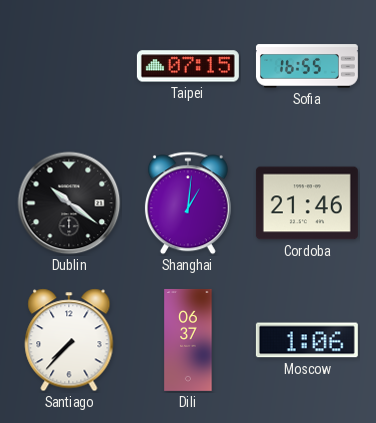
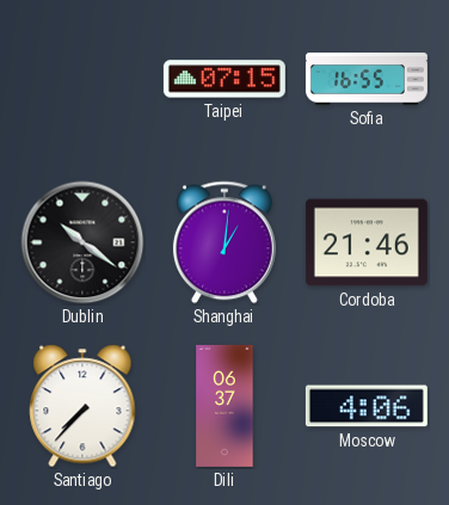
Moscow: 1:06 -> 4:06
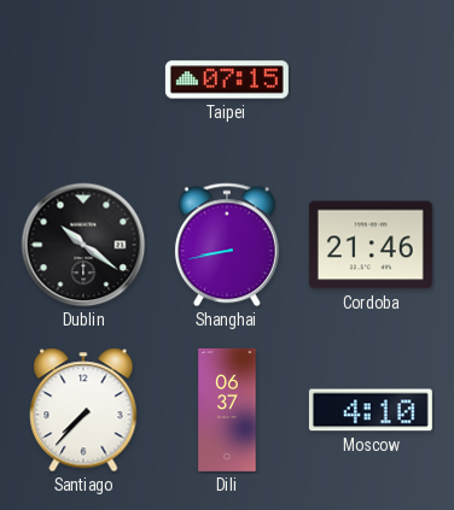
Sofia: 16:55 -> none
Shanghai: 1:01 -> 8:43
Moscow: 4:06 -> 4:10
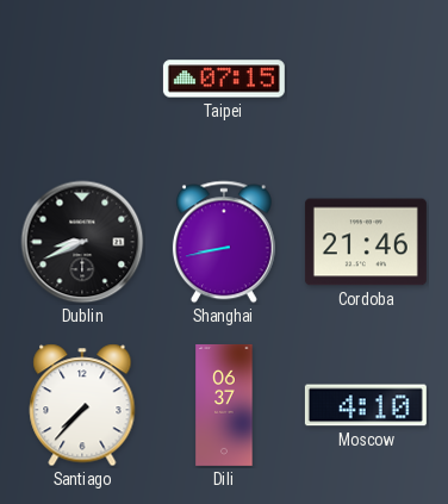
Dublin: 10:21 -> 8:41
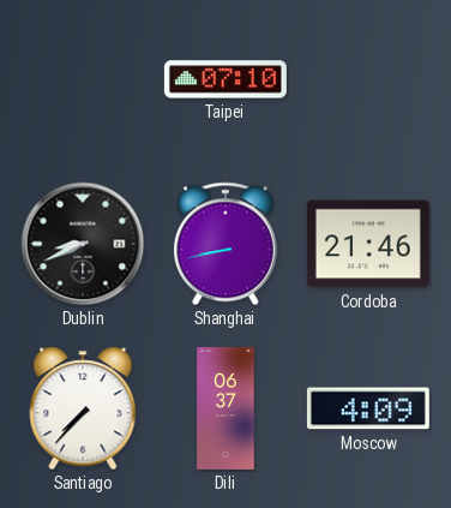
Taipei: 07:15 -> 07:10
Moscow: 4:10 -> 4:09
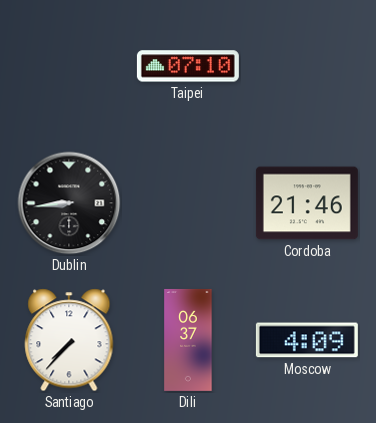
Dublin: 8:41 -> 8:44
Shanghai: 8:43 -> none
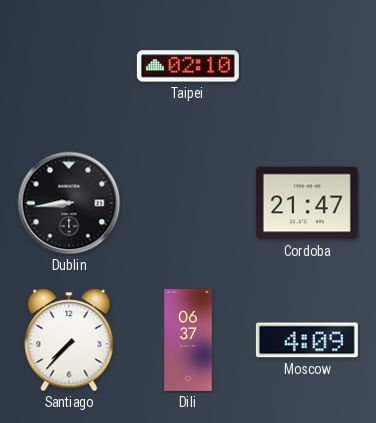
Taipei: 07:10 -> 02:10
Cordoba: 21:46 -> 21:47
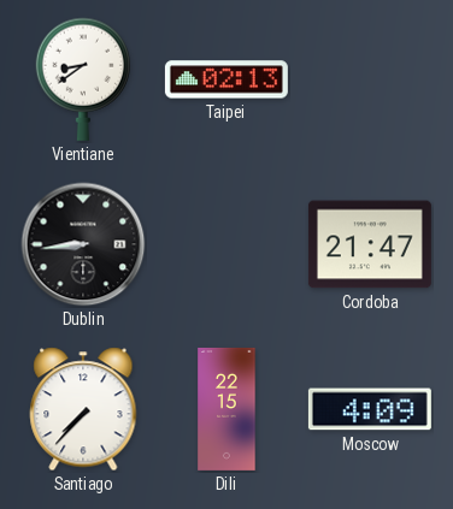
Vientiane: none -> 8:39
Taipei: 02:10 -> 02:13
Dili: 06:37 -> 22:15
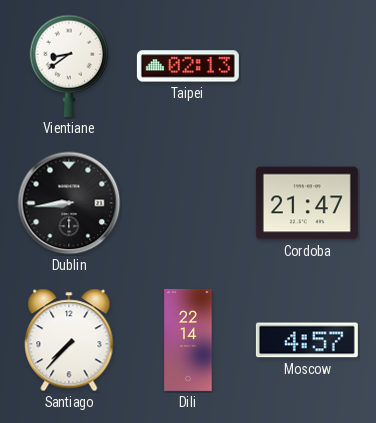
Dili: 22:15 -> 22:14
Moscow: 4:09 -> 4:57
